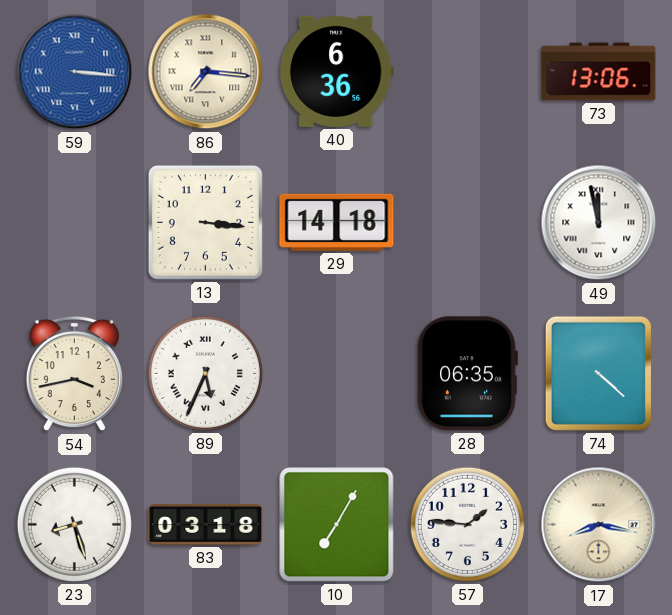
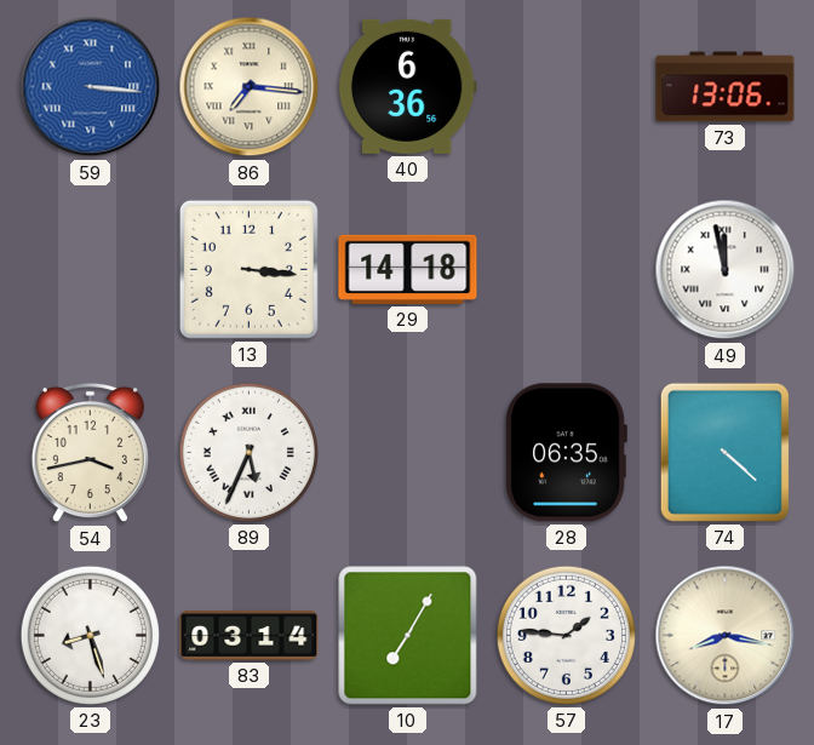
83: 03:18 -> 03:14
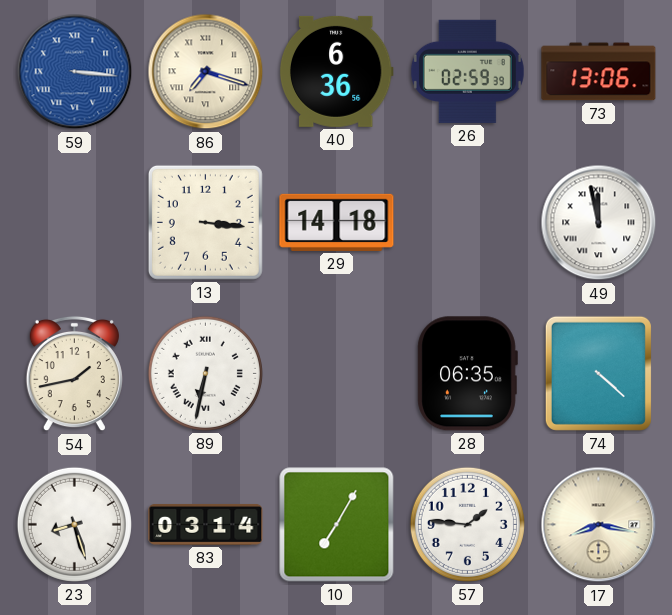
86: 7:16 -> 7:18
26: none -> 02:59
54: 3:43 -> 1:43
89: 5:34 -> 6:32
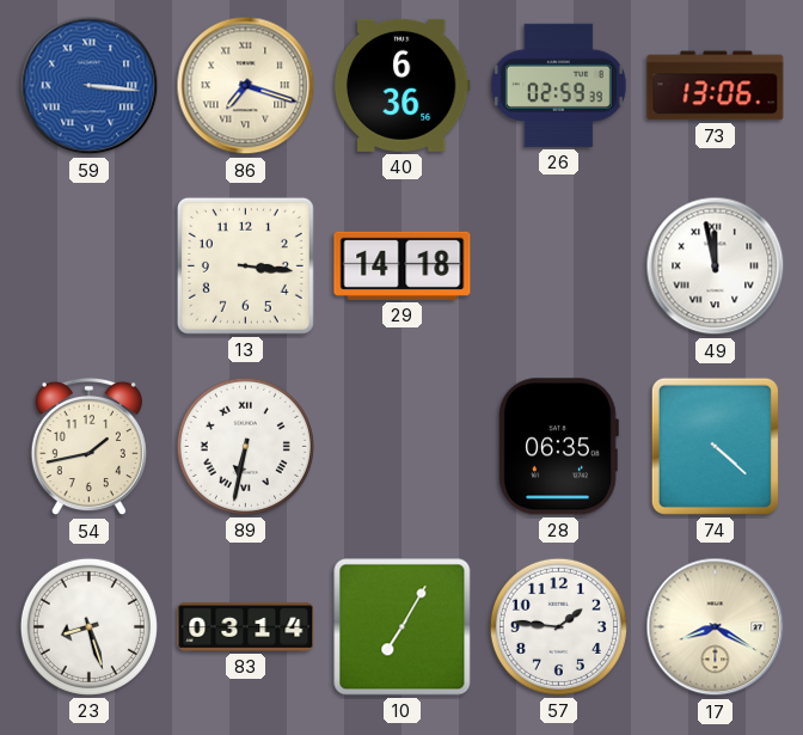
17: 8:17 -> 8:20
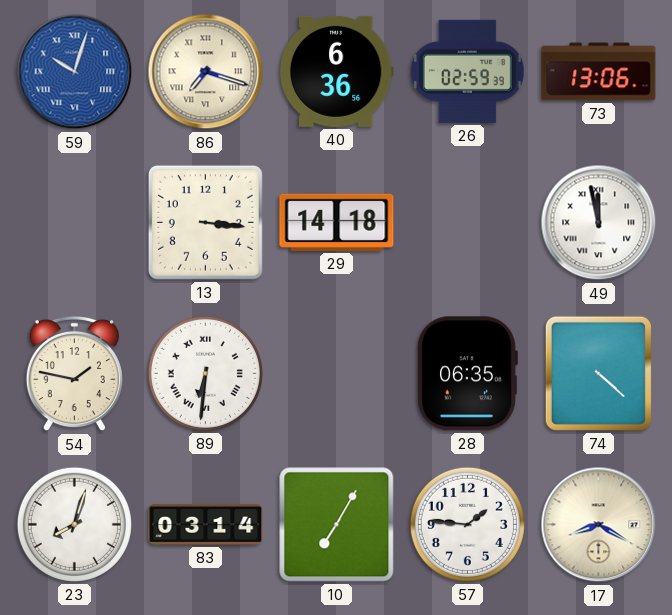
59: 3:16 -> 10:03
54: 1:43 -> 1:47
89: 6:32 -> 6:31
23: 8:27 -> 8:03
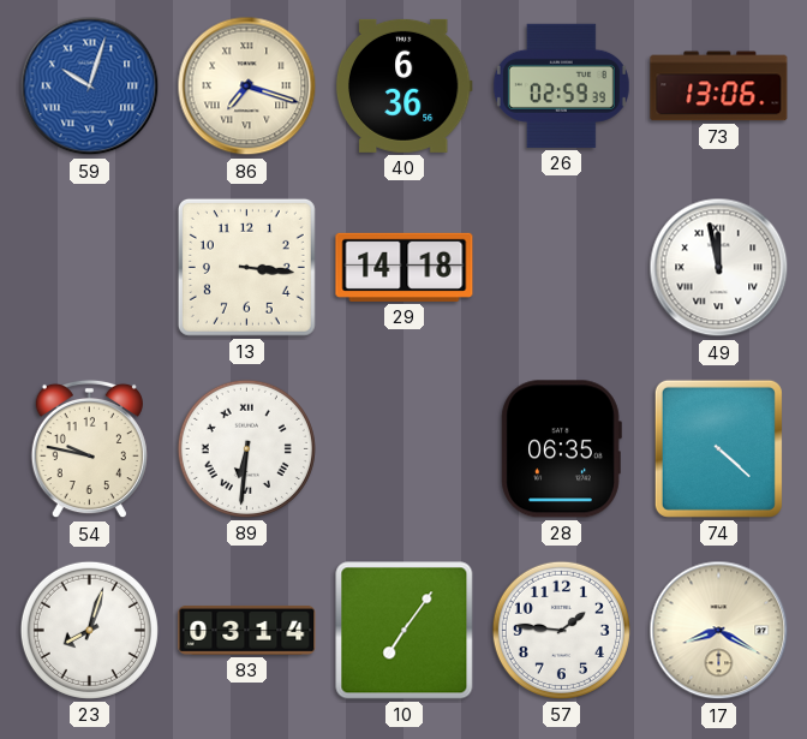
54: 1:47 -> 9:47
10: 7:05 -> 7:06
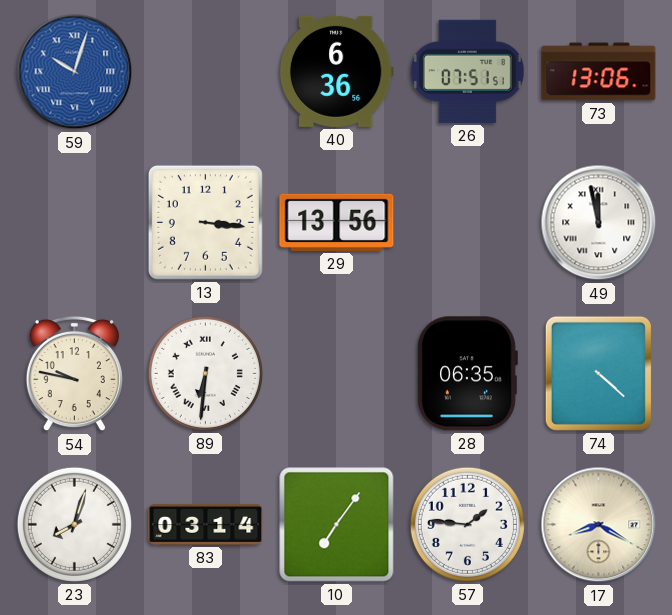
86: 7:18 -> none
26: 02:59 -> 07:51
29: 14:18 -> 13:56
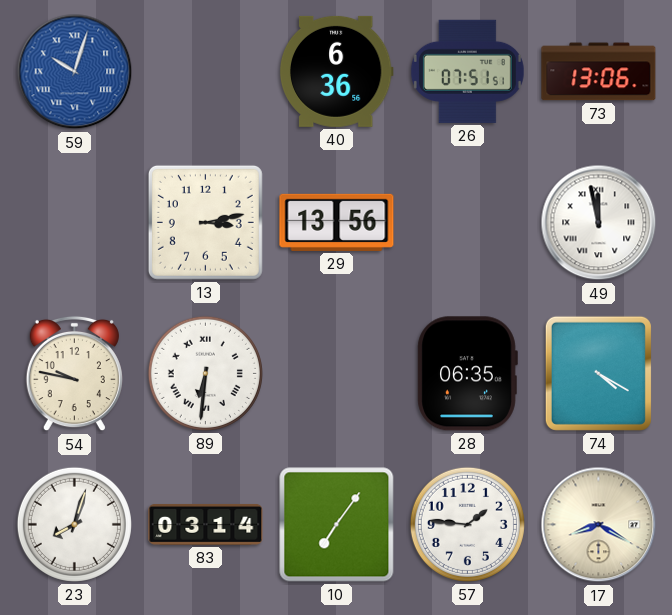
13: 3:16 -> 3:13
74: 4:22 -> 4:20
